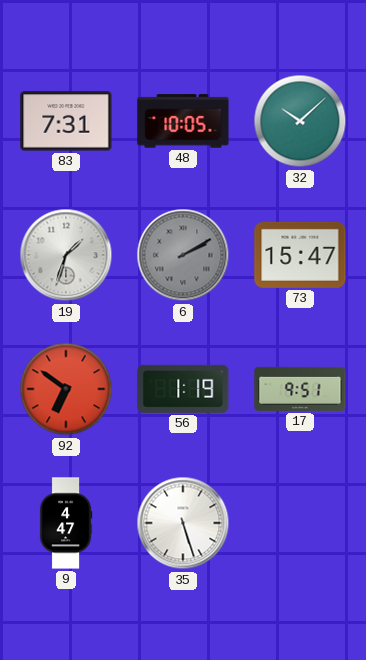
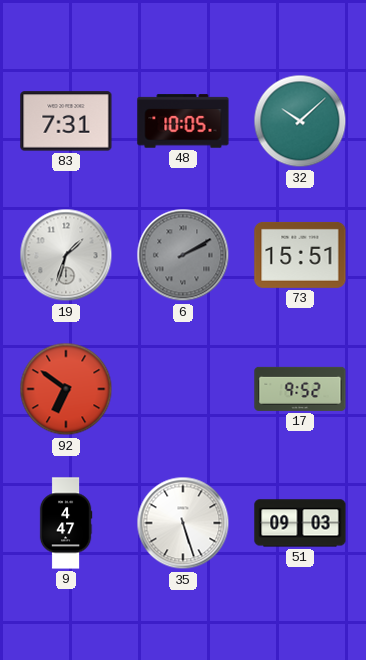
73: 15:47 -> 15:51
56: 1:19 -> none
17: 9:51 -> 9:52
51: none -> 09:03
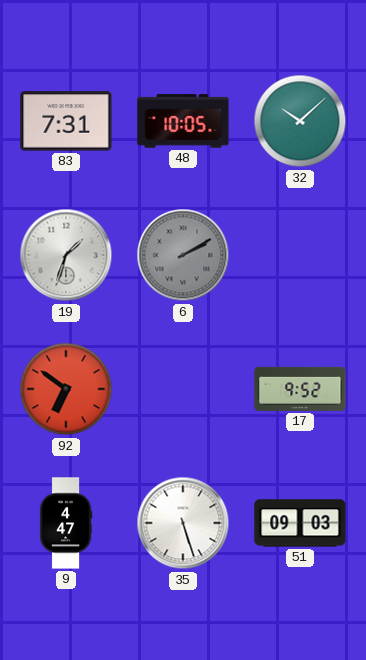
73: 15:51 -> none
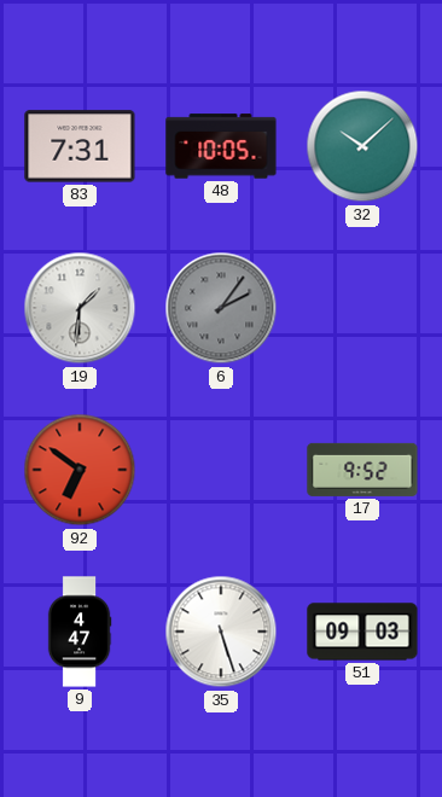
19: 1:33 -> 1:31
6: 2:10 -> 2:06
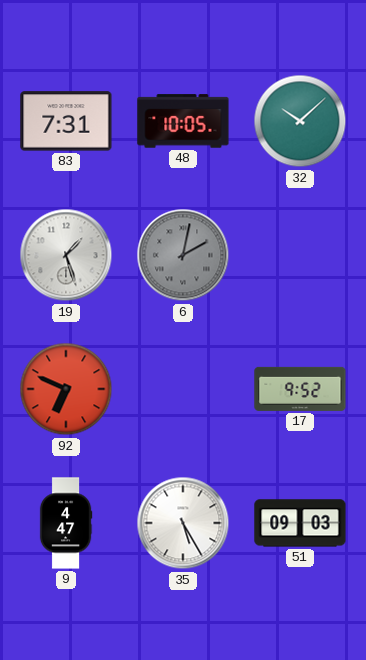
19: 1:31 -> 1:27
6: 2:06 -> 2:02
92: 6:51 -> 6:49
35: 5:27 -> 5:25
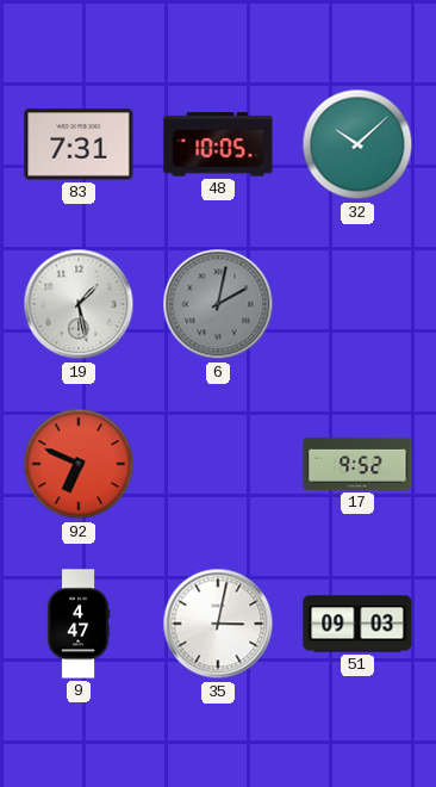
19: 1:27 -> 1:28
35: 5:25 -> 3:02
